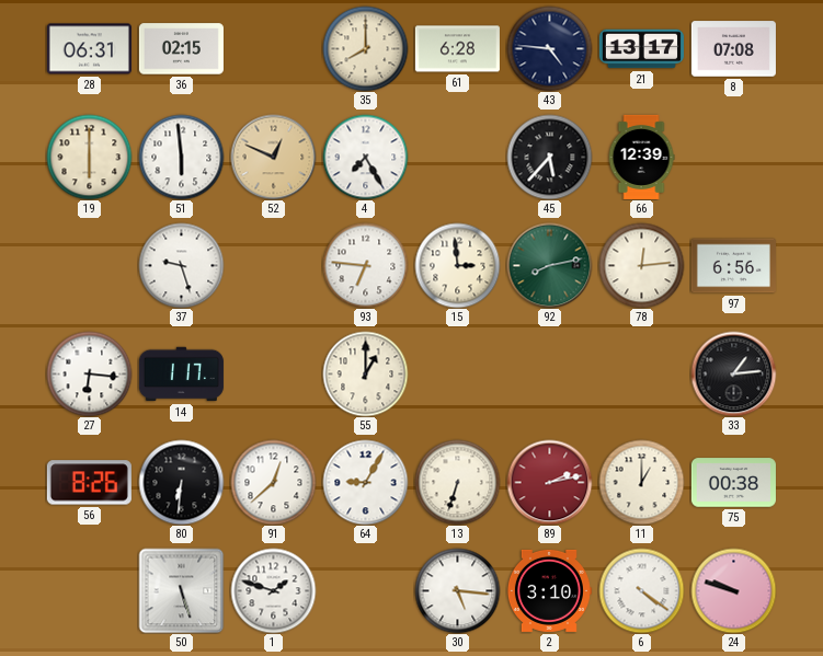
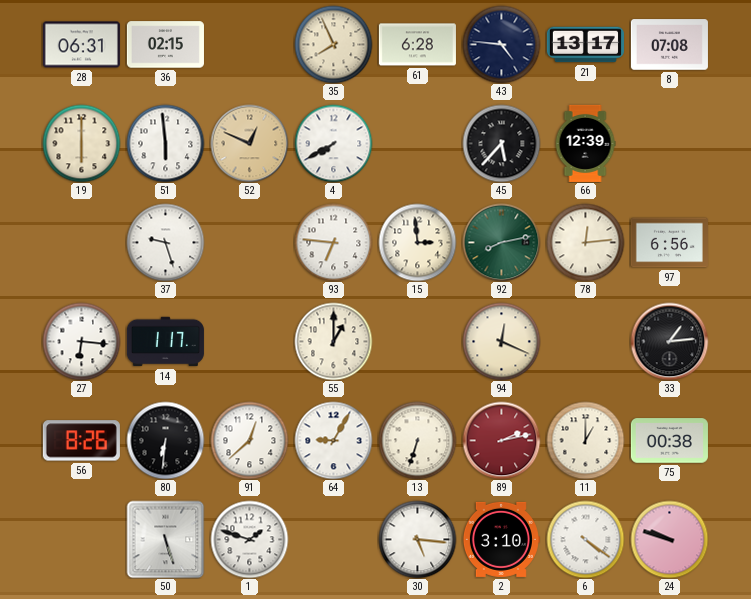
35: 8:00 -> 7:56
4: 7:25 -> 7:40
94: none -> 12:19
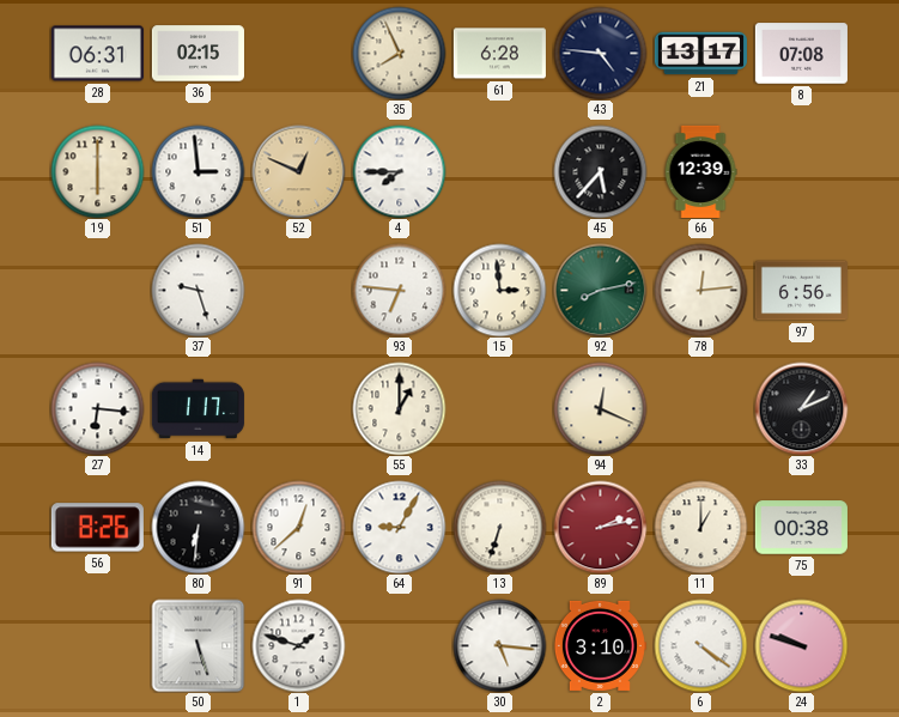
51: 5:59 -> 2:59
4: 7:40 -> 7:45
33: 1:14 -> 1:11
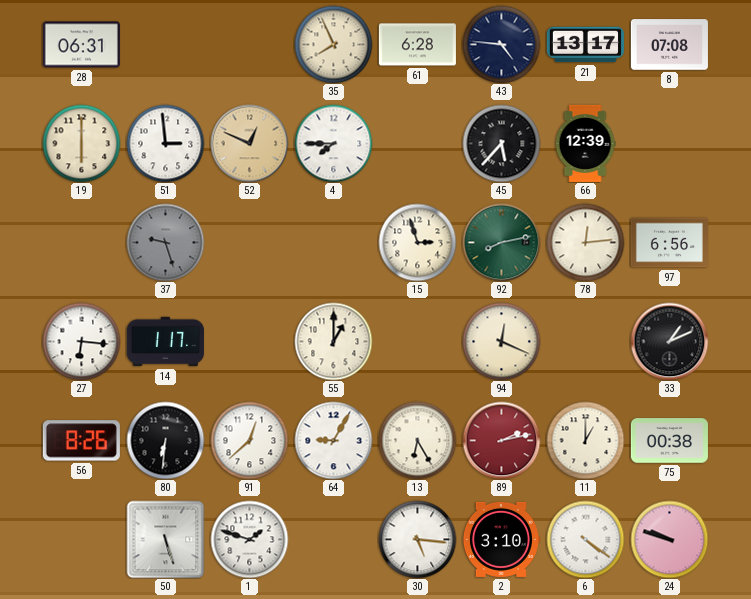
36: 02:15 -> none
37 dial: white -> grey
93: 6:46 -> none
15: 2:59 -> 2:57
13: 6:33 -> 6:25
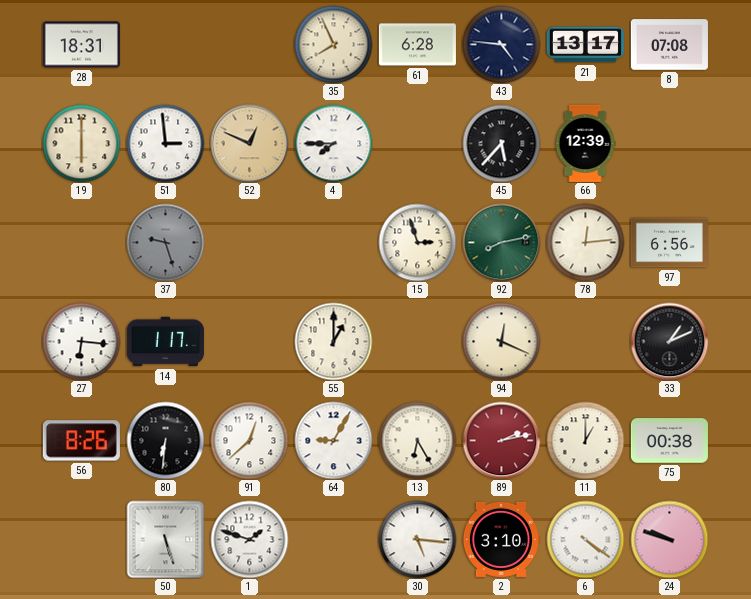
28: 06:31 -> 18:31
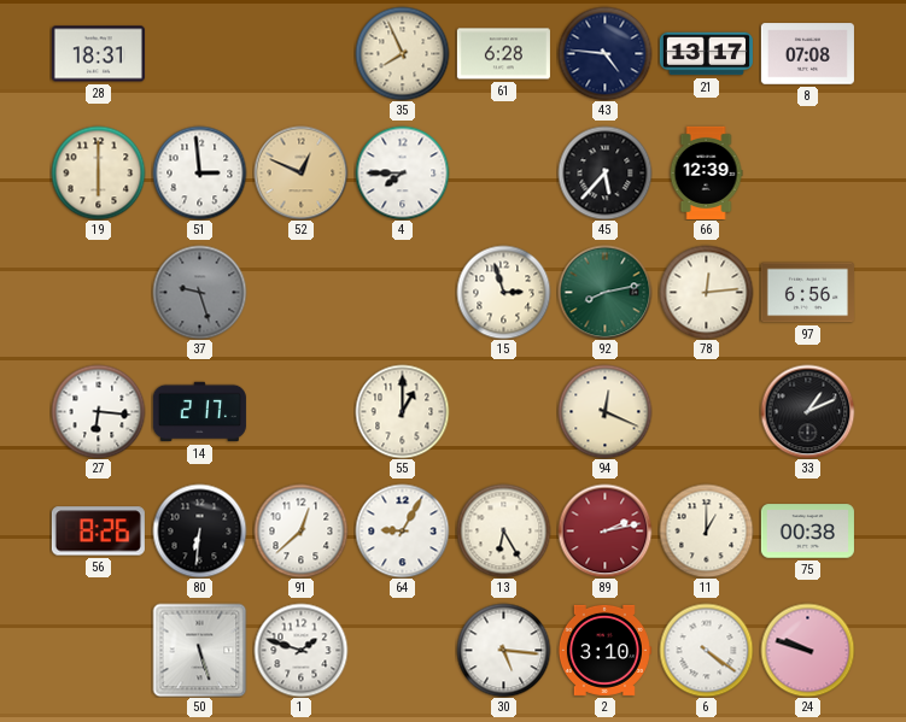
14: 1:17 -> 2:17
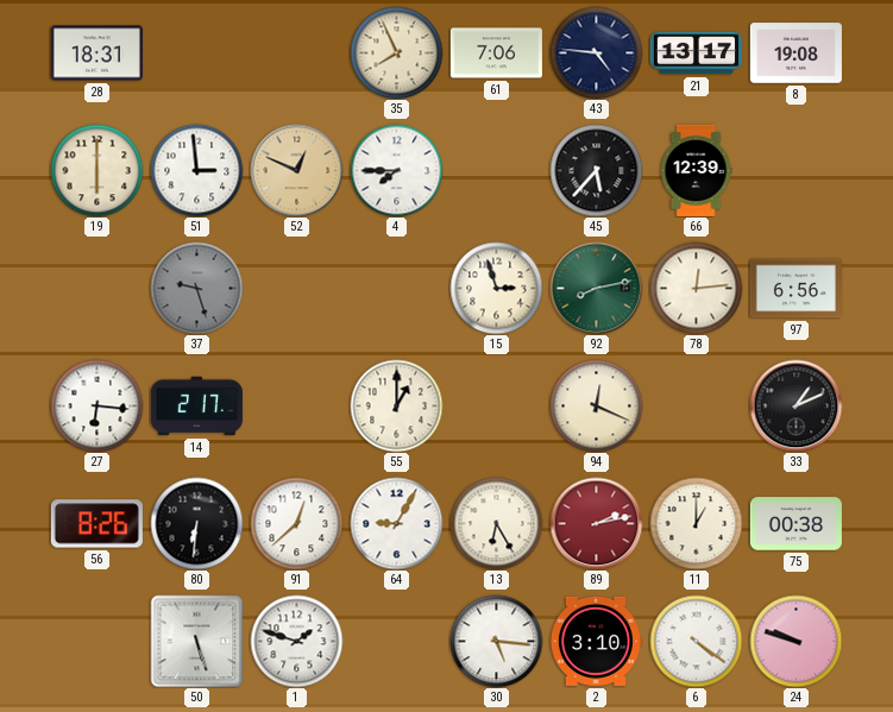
61: 6:28 -> 7:06
8: 07:08 -> 19:08
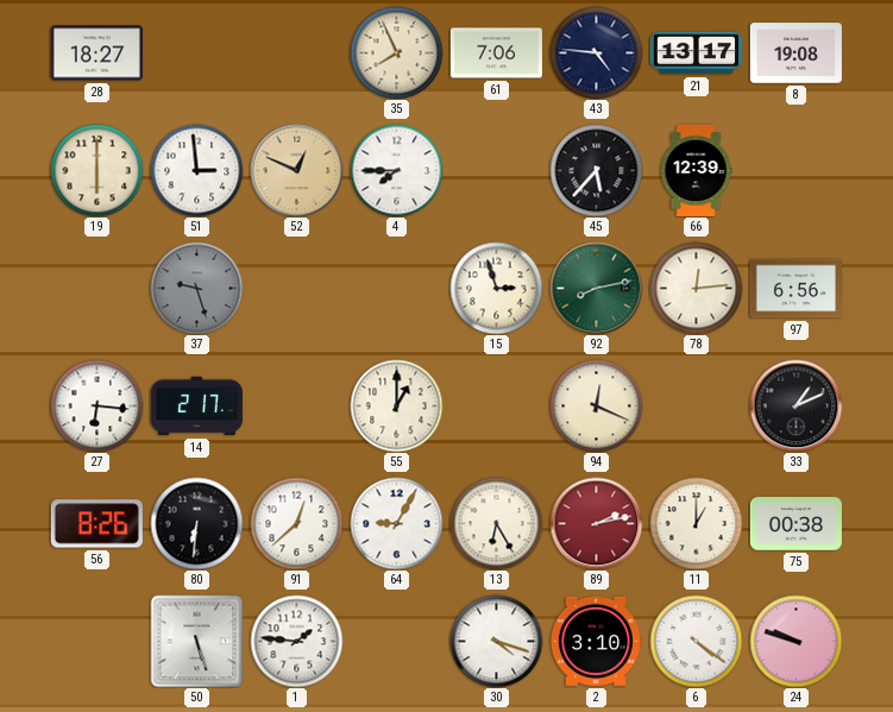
28: 18:31 -> 18:27
1: 1:48 -> 1:46
30: 5:16 -> 4:18
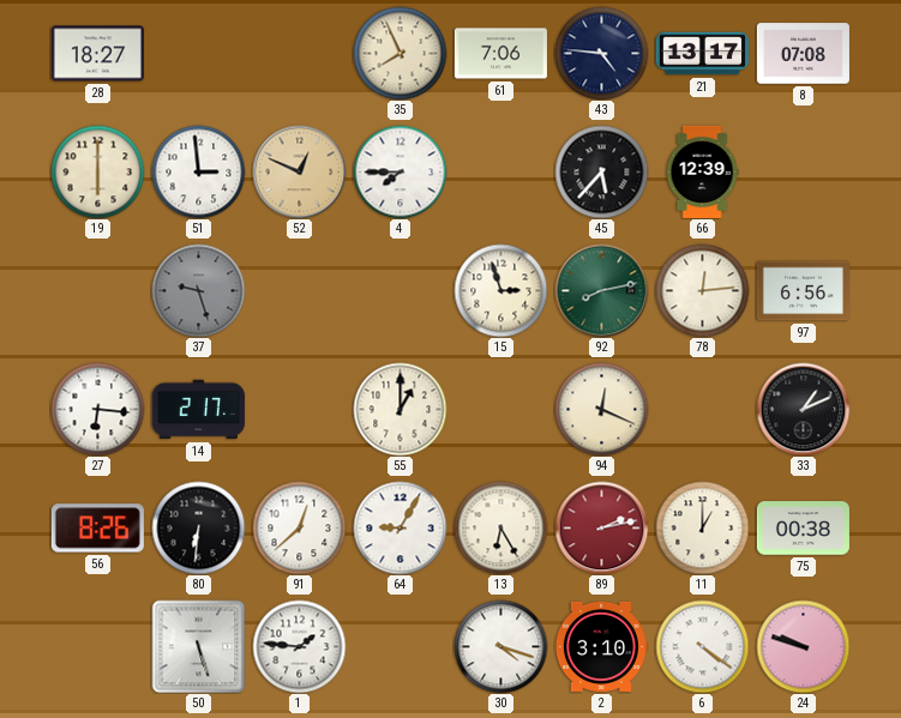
8: 19:08 -> 07:08
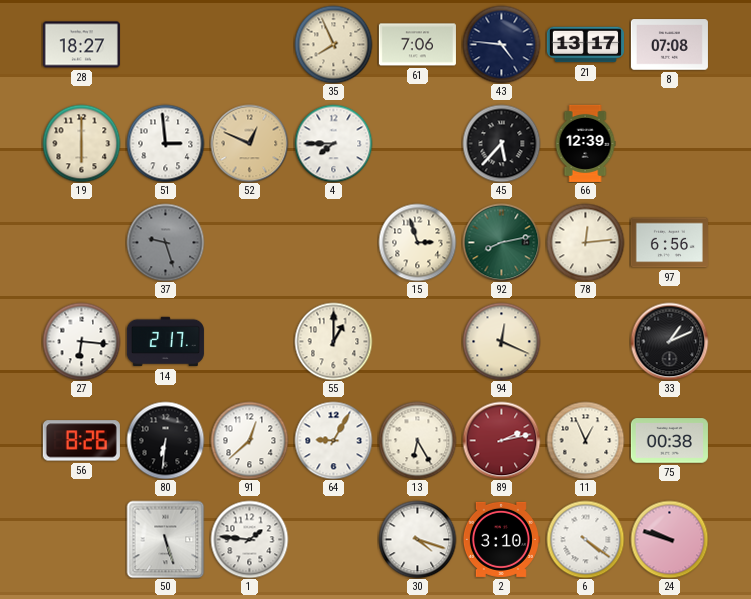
11: 1:00 -> 12:56
